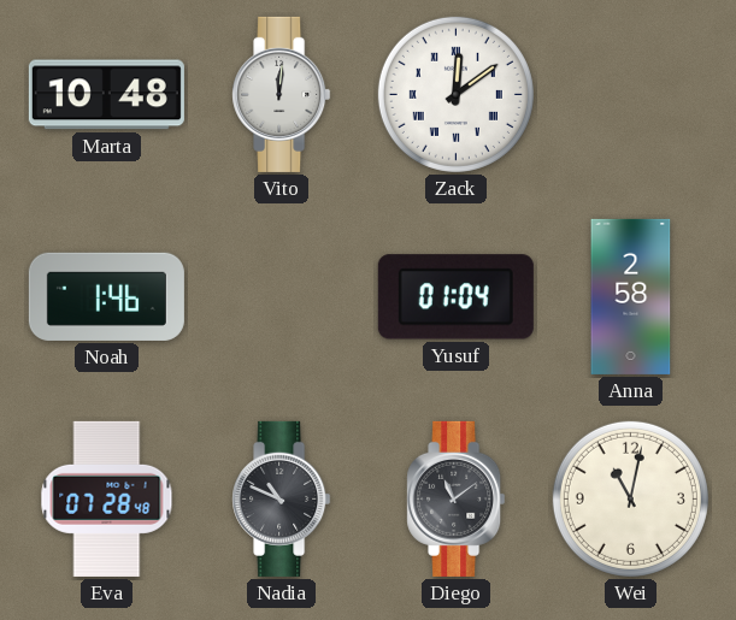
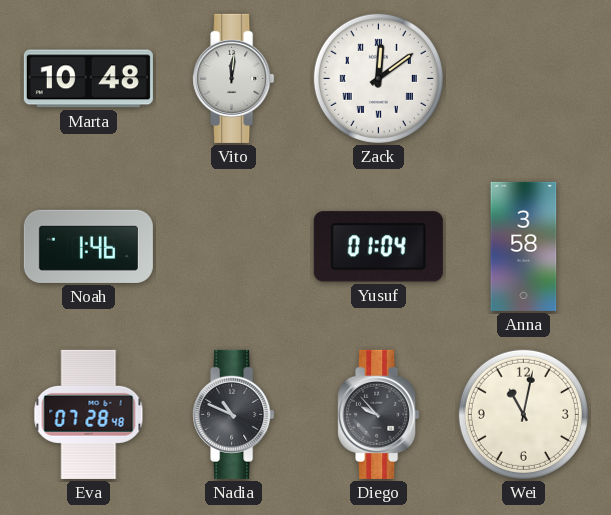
Anna: 2:58 -> 3:58
Diego: 11:09 -> 9:53
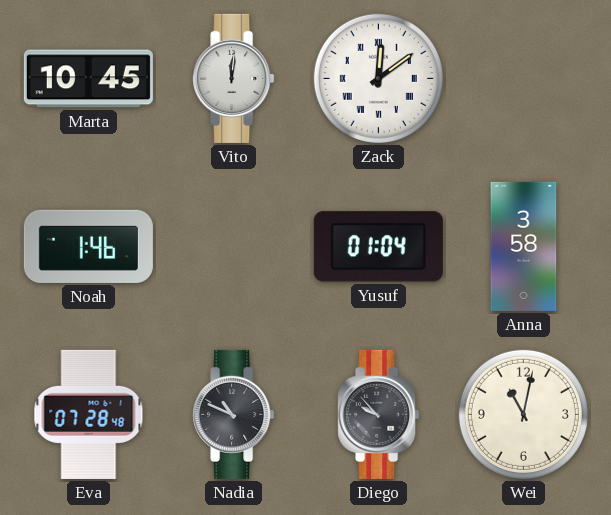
Marta: 10:48 -> 10:45
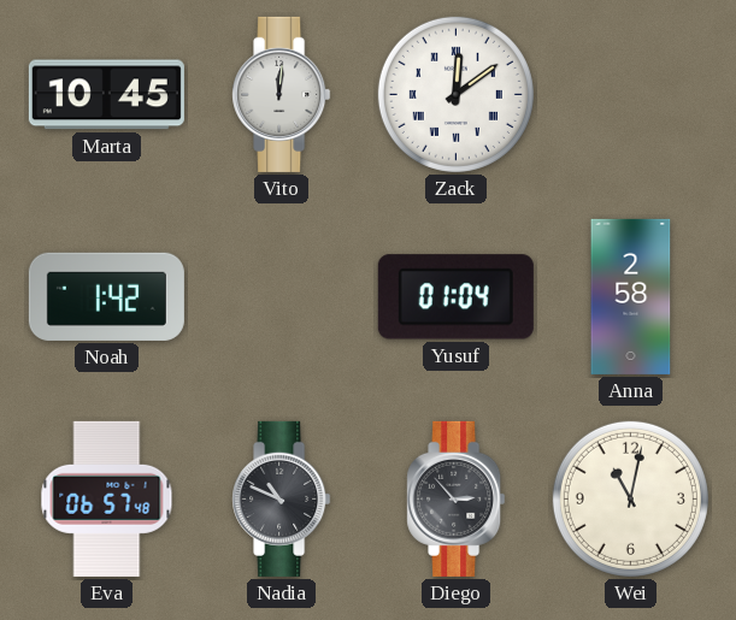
Noah: 1:46 -> 1:42
Anna: 3:58 -> 2:58
Eva: 07:28 -> 06:57
Diego: 9:53 -> 2:53
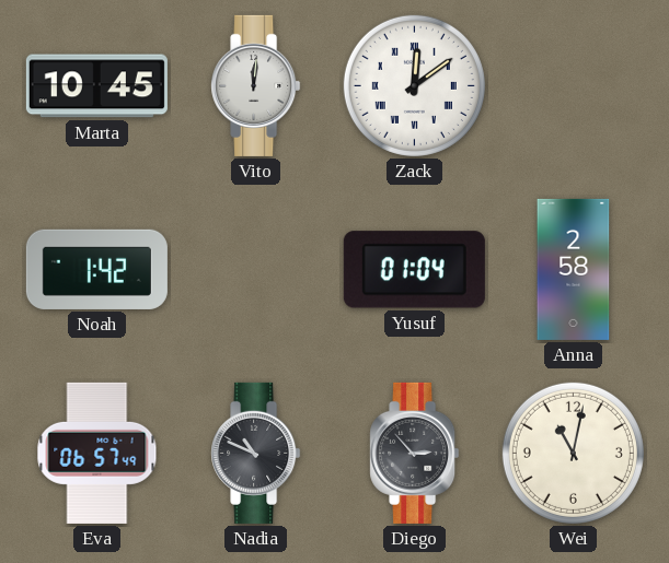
Eva: 06:57:48 -> 06:57:49
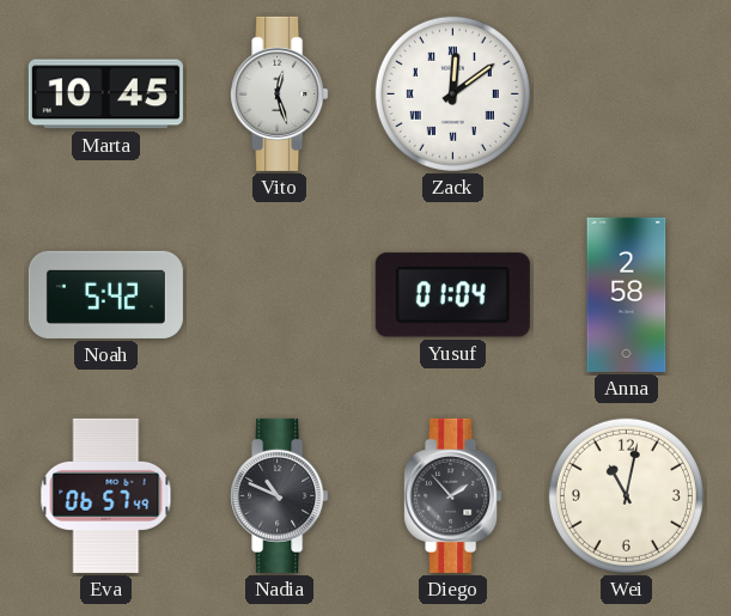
Vito: 12:01 -> 12:27
Noah: 1:42 -> 5:42
Diego: 2:53 -> 1:53
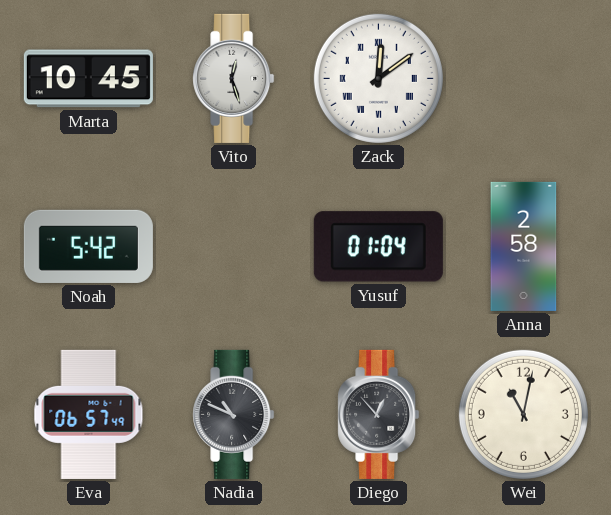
Diego: 1:53 -> 12:53
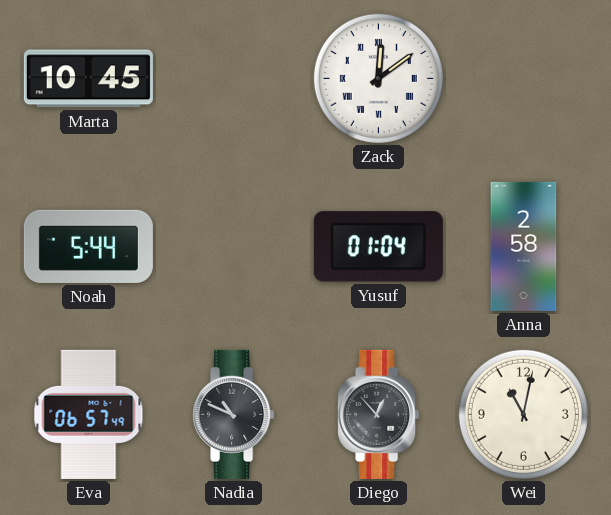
Vito: 12:27 -> none
Noah: 5:42 -> 5:44
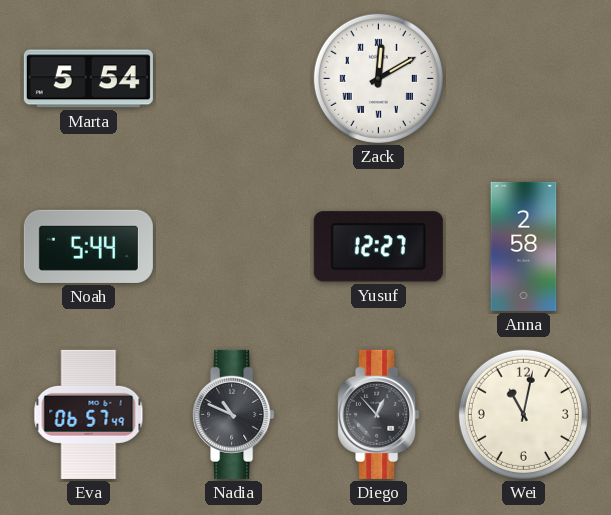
Marta: 10:45 -> 5:54
Zack: 12:09 -> 12:10
Yusuf: 01:04 -> 12:27
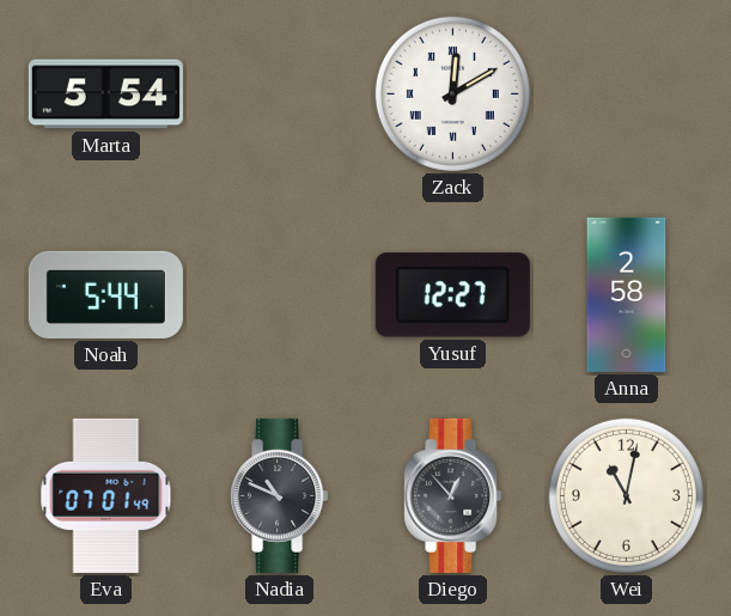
Eva: 06:57 -> 07:01
